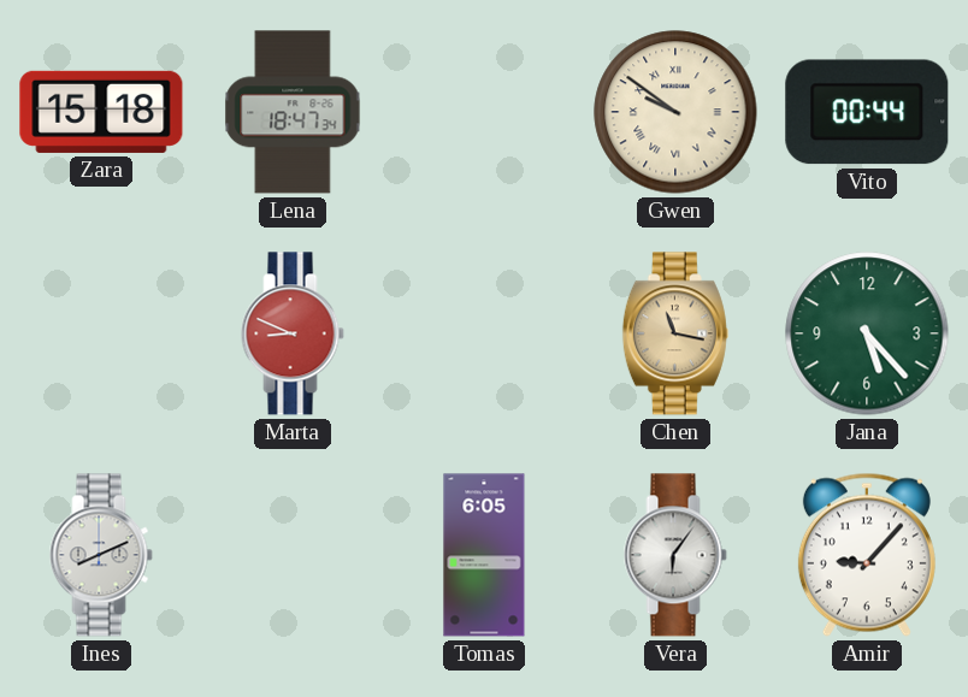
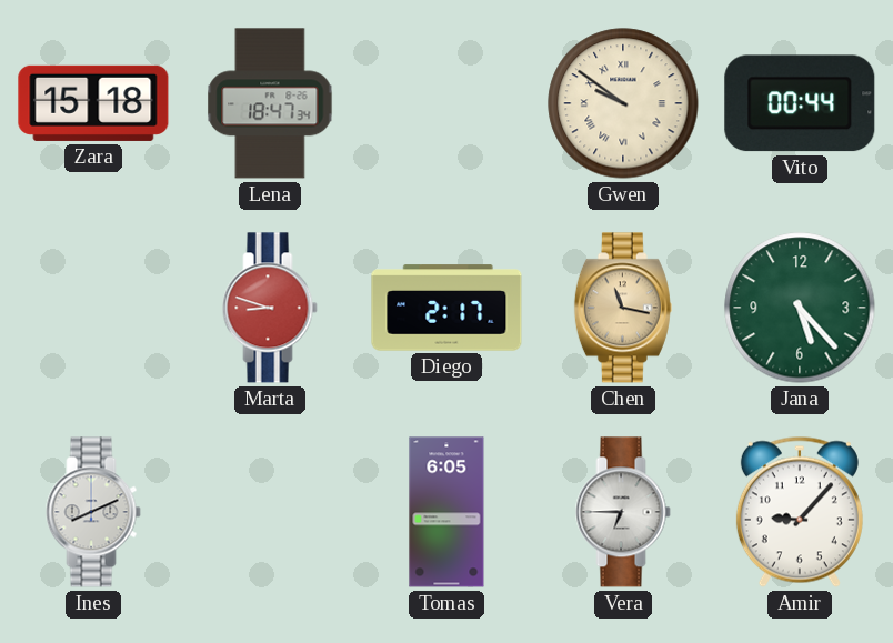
Marta: 8:49 -> 8:48
Diego: none -> 2:17
Vera: 6:06 -> 6:45
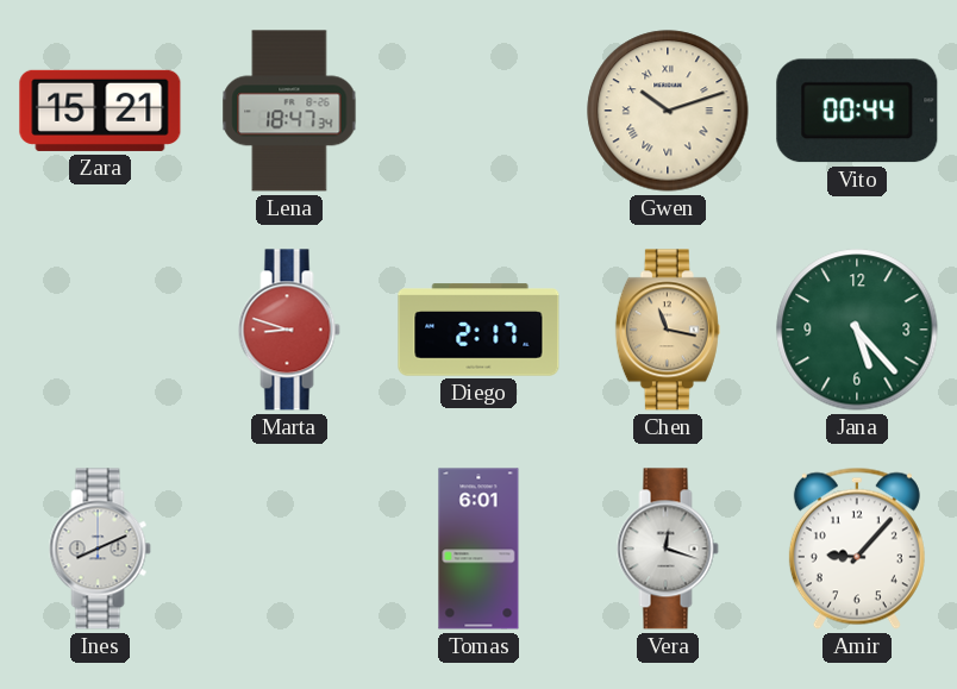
Zara: 15:18 -> 15:21
Gwen: 9:51 -> 10:12
Tomas: 6:05 -> 6:01
Vera: 6:45 -> 12:18
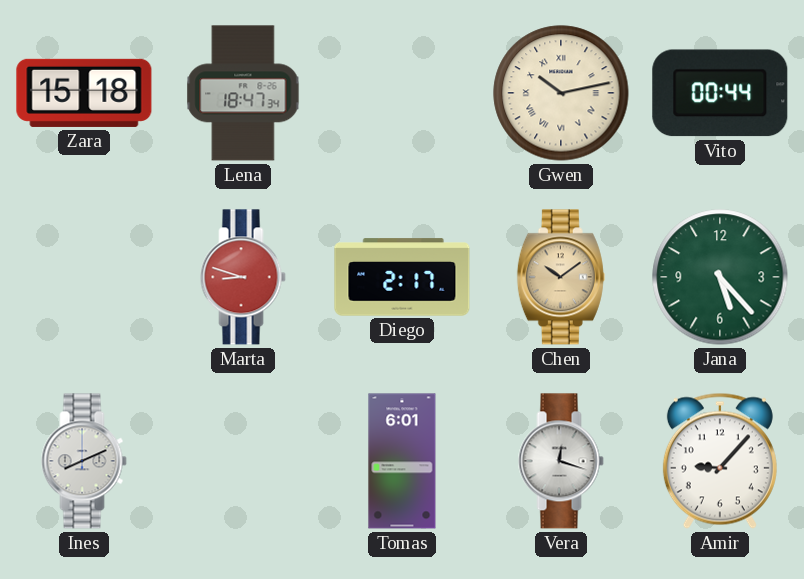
Zara: 15:21 -> 15:18
Gwen: 10:12 -> 10:13
Chen: 11:17 -> 10:09
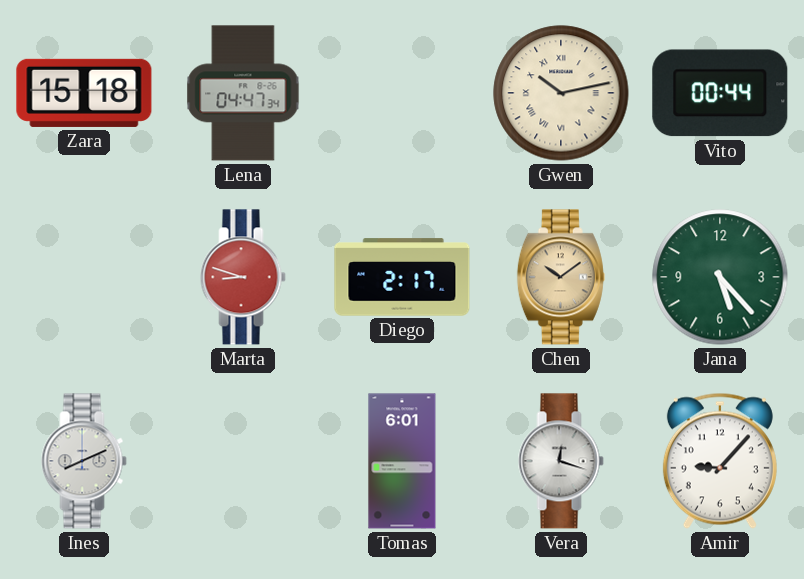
Lena: 18:47 -> 04:47
